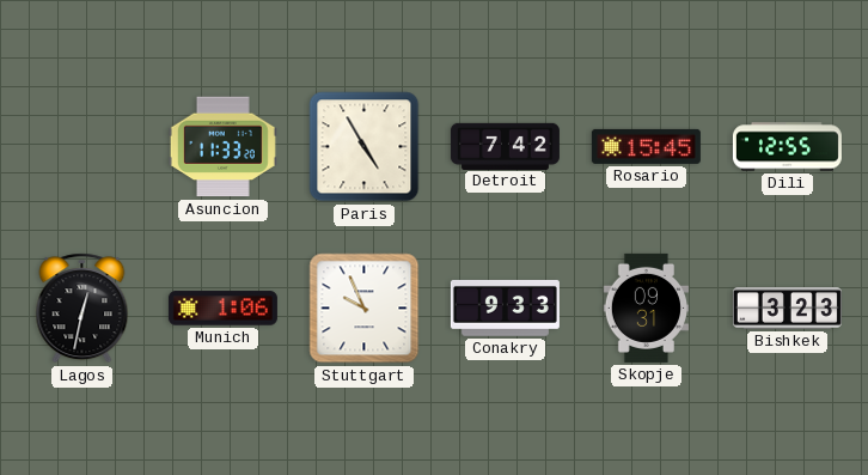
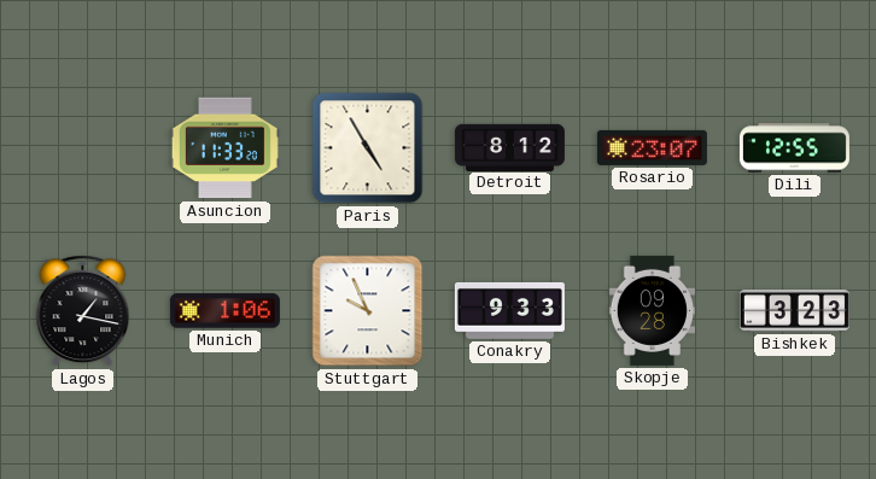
Detroit: 7:42 -> 8:12
Rosario: 15:45 -> 23:07
Lagos: 12:32 -> 1:17
Skopje: 09:31 -> 09:28
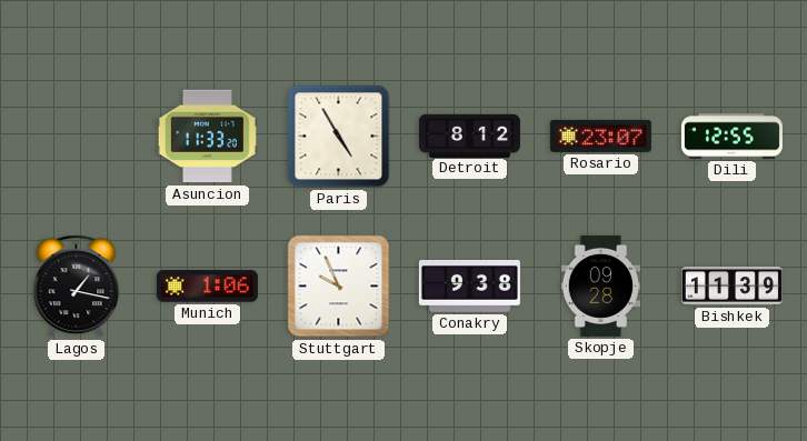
Conakry: 9:33 -> 9:38
Bishkek: 3:23 -> 11:39
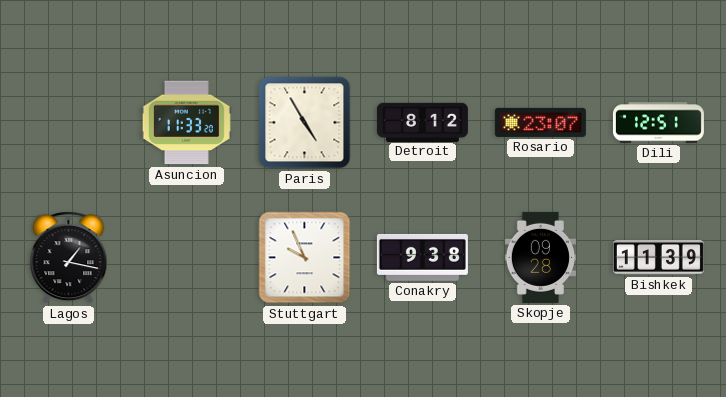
Dili: 12:55 -> 12:51
Munich: 1:06 -> none
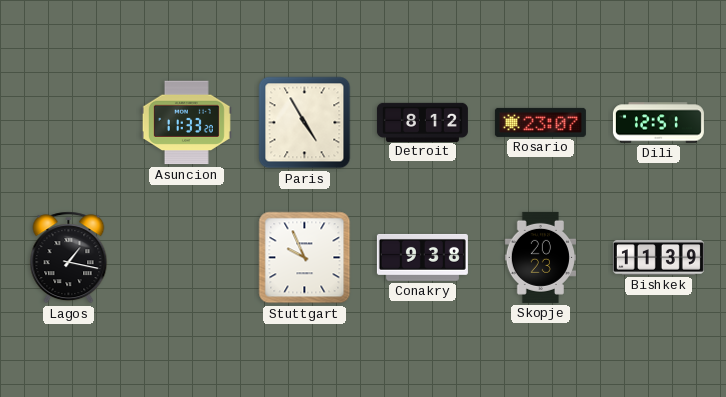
Skopje: 09:28 -> 20:23
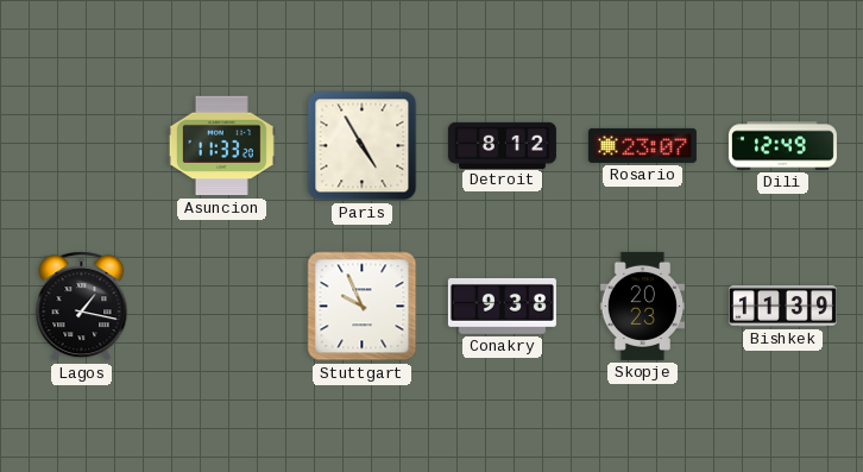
Dili: 12:51 -> 12:49
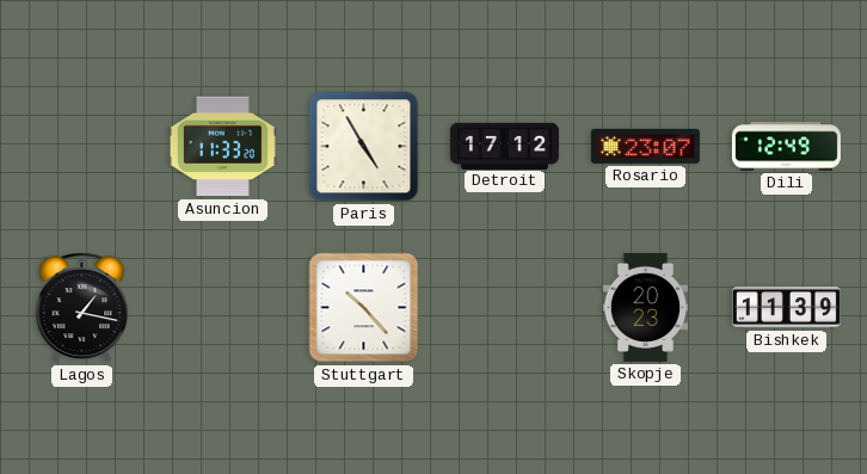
Detroit: 8:12 -> 17:12
Stuttgart: 9:56 -> 10:23
Conakry: 9:38 -> none
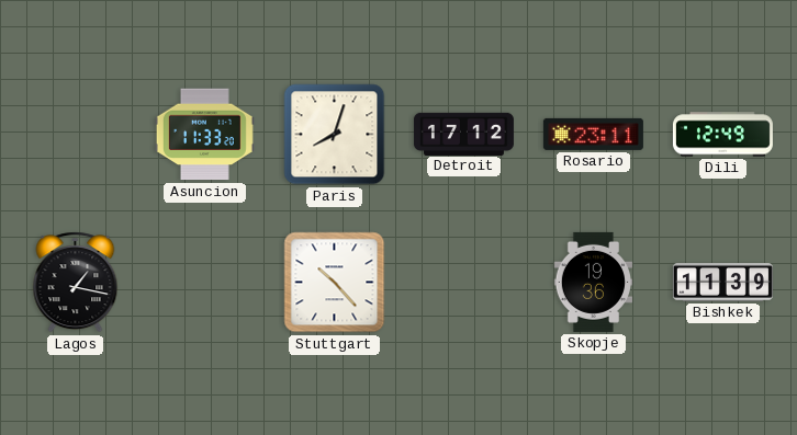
Paris: 4:55 -> 8:03
Rosario: 23:07 -> 23:11
Skopje: 20:23 -> 19:36
